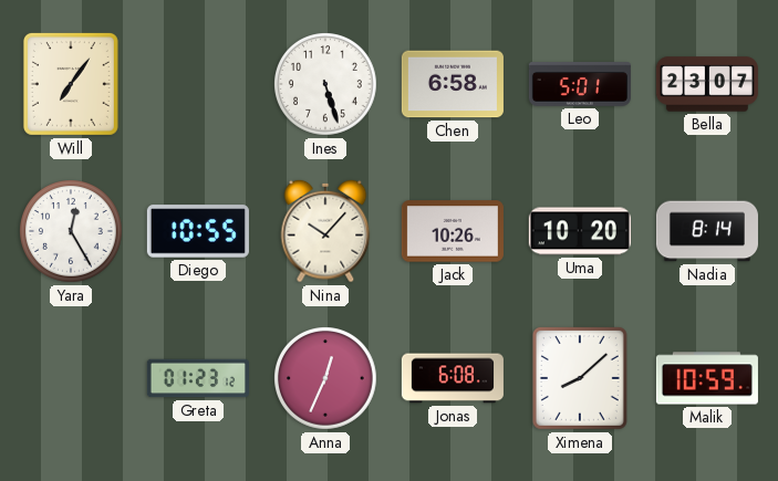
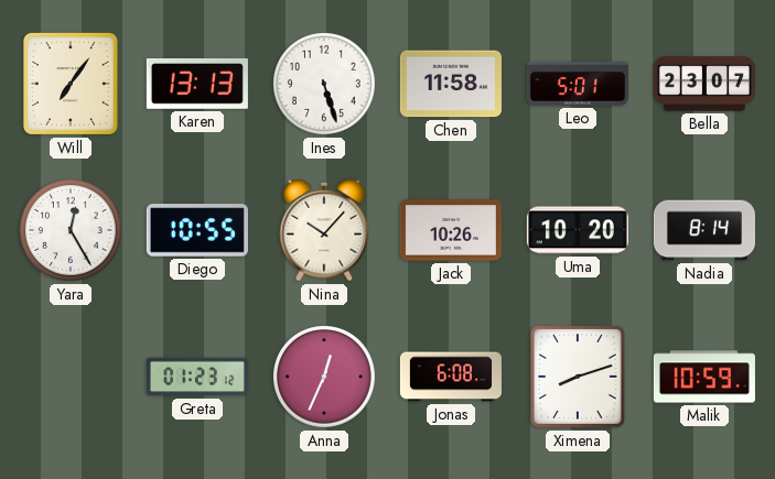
Karen: none -> 13:13
Chen: 6:58 -> 11:58
Ximena: 8:08 -> 8:12
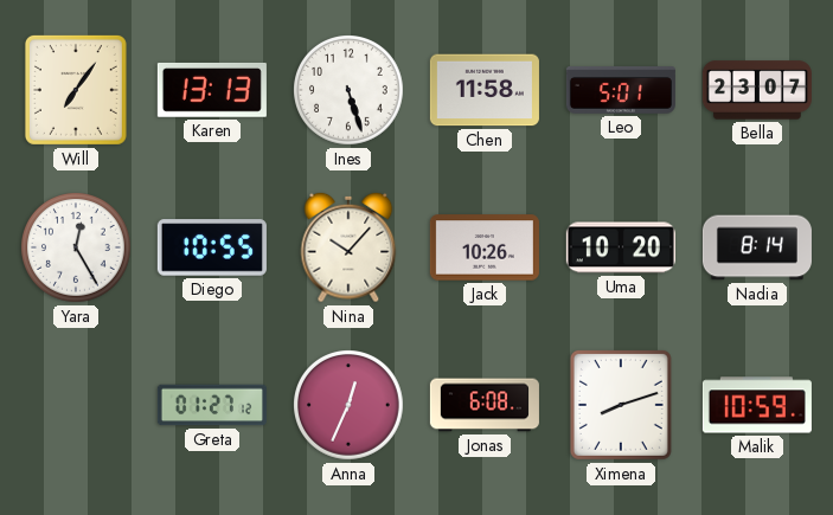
Greta: 01:23 -> 01:27
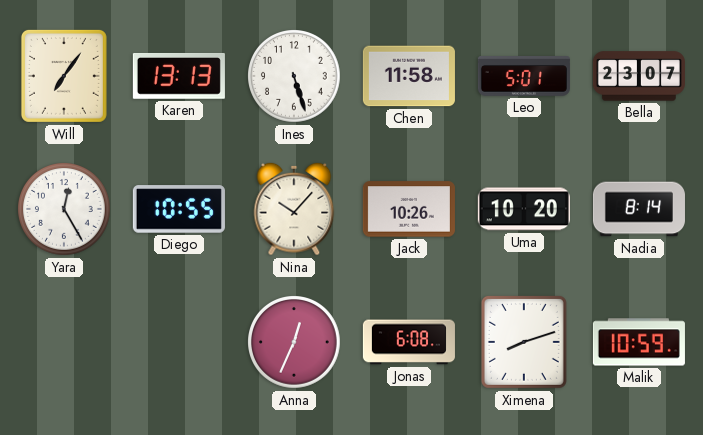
Greta: 01:27 -> none
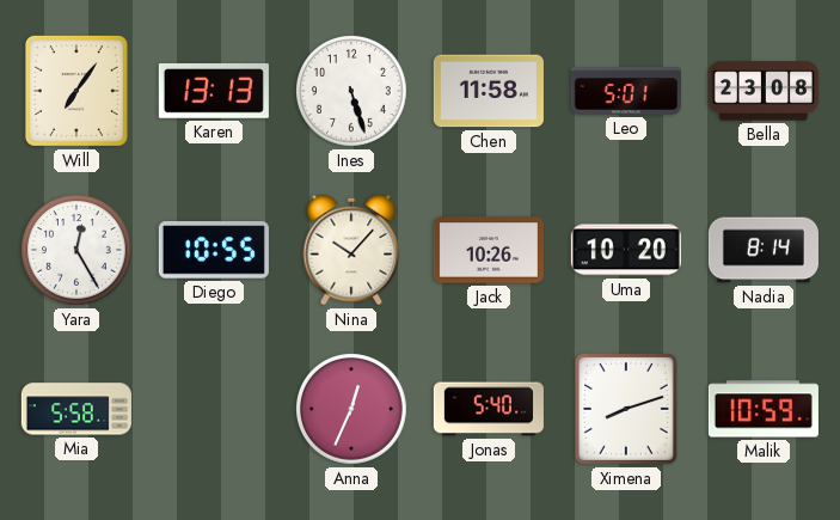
Bella: 23:07 -> 23:08
Mia: none -> 5:58
Jonas: 6:08 -> 5:40
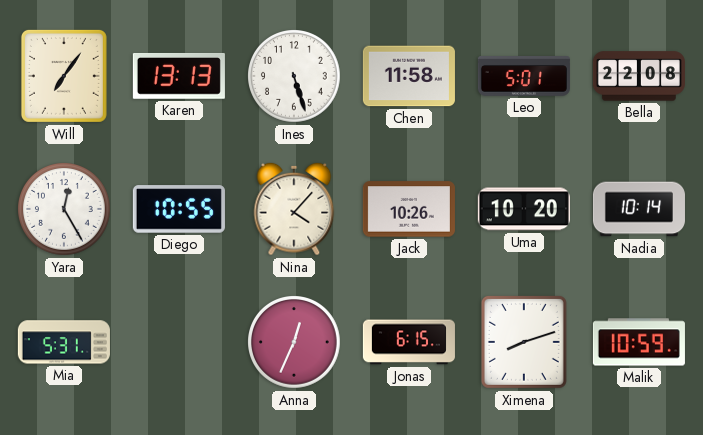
Bella: 23:08 -> 22:08
Nina: 10:07 -> 4:07
Nadia: 8:14 -> 10:14
Mia: 5:58 -> 5:31
Jonas: 5:40 -> 6:15
